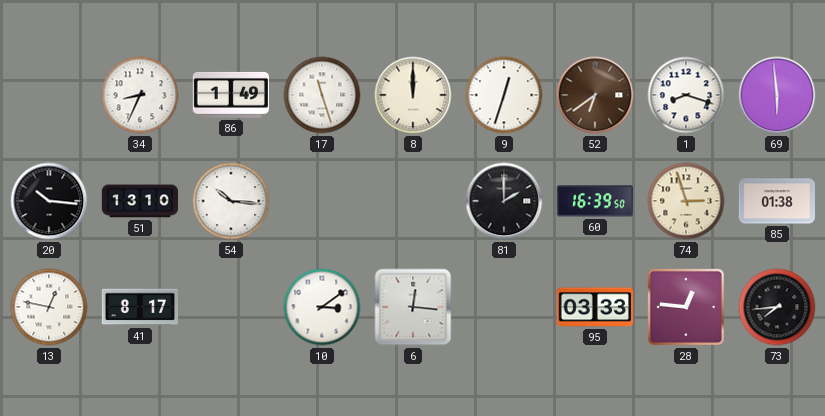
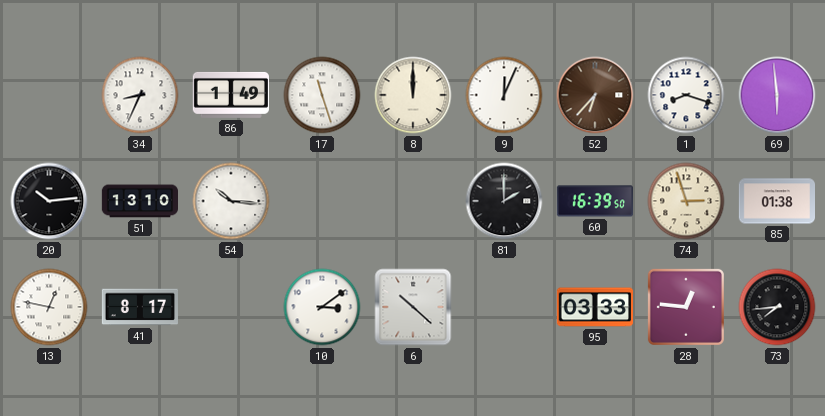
9: 12:33 -> 12:04
52: 6:39 -> 6:37
20: 10:16 -> 10:14
6: 12:16 -> 10:22
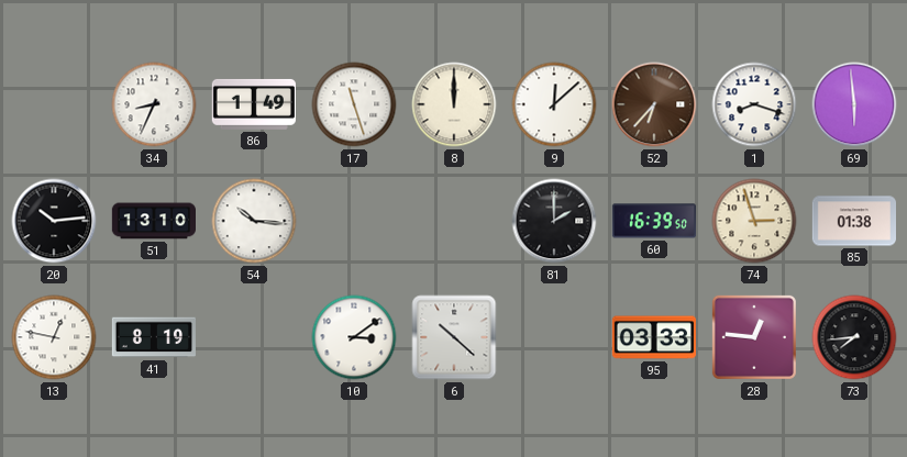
9: 12:04 -> 12:08
41: 8:17 -> 8:19
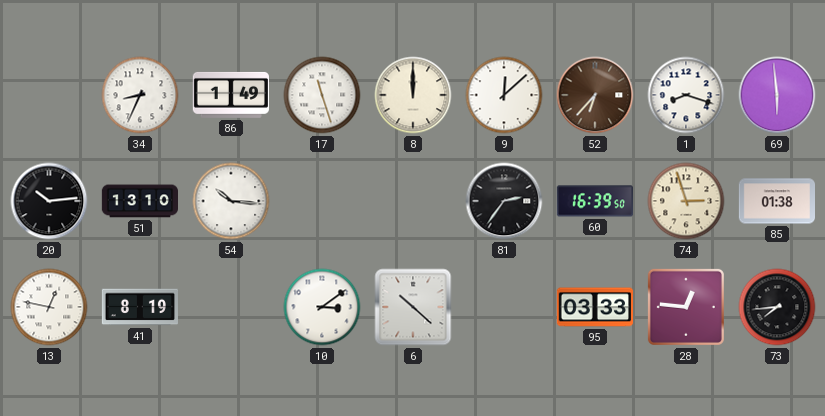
81: 2:00 -> 2:36
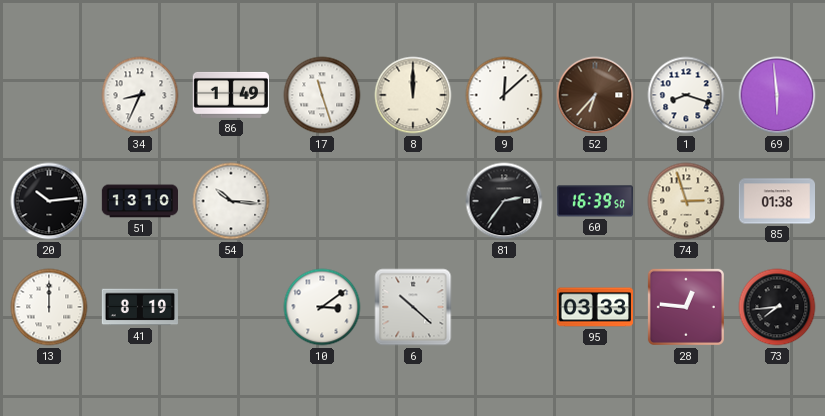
13: 12:47 -> 12:00
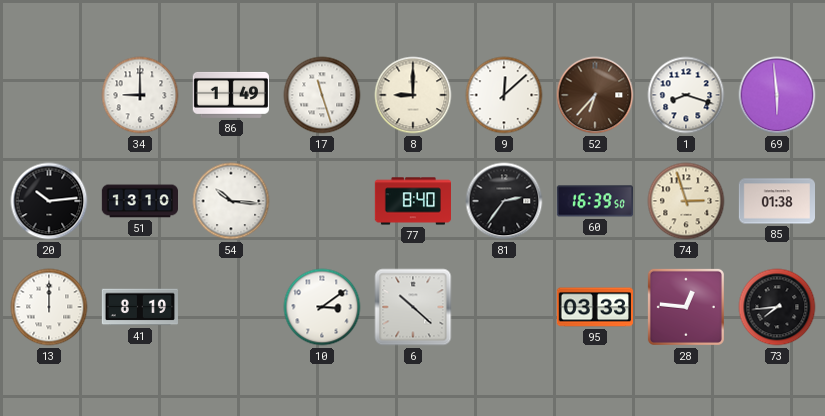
34: 8:34 -> 9:00
8: 12:00 -> 9:00
77: none -> 8:40
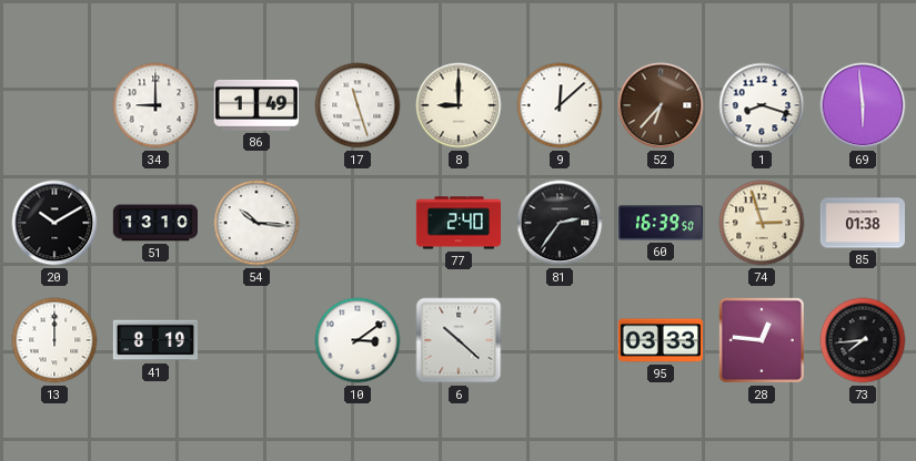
20: 10:14 -> 10:10
77: 8:40 -> 2:40
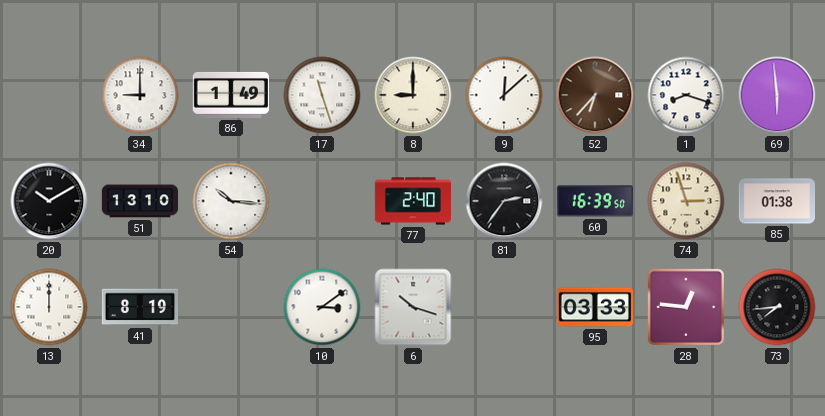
6: 10:22 -> 10:18
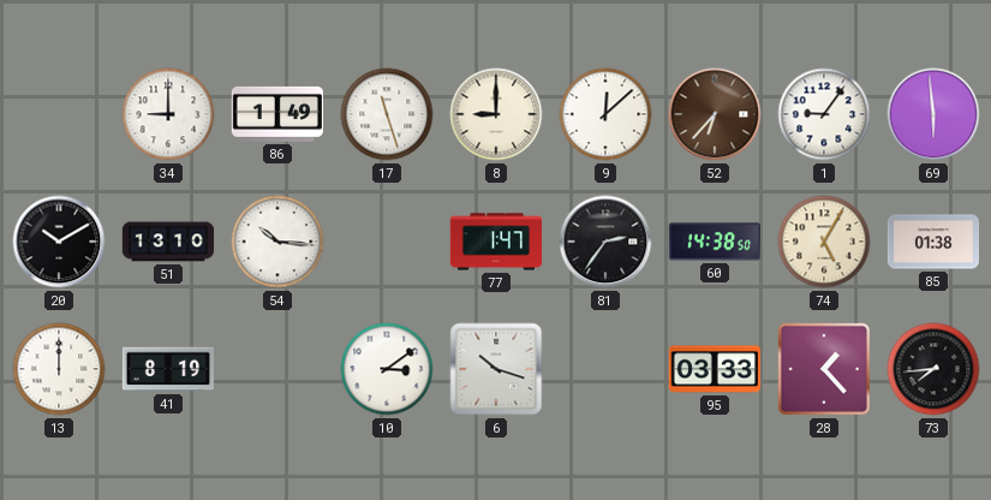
1: 8:18 -> 9:06
77: 2:40 -> 1:47
60: 16:39 -> 14:38
74: 2:57 -> 5:05
28: 12:46 -> 1:23
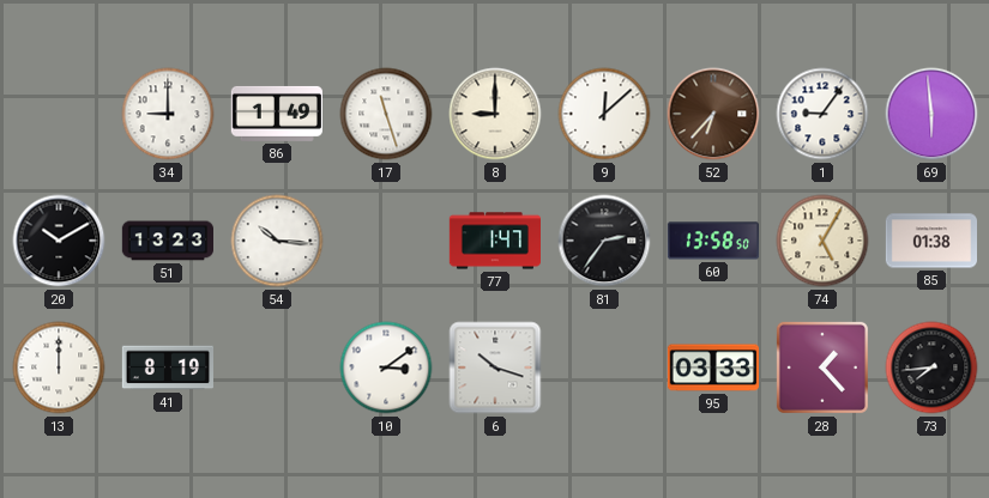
51: 13:10 -> 13:23
60: 14:38 -> 13:58
